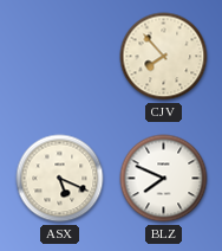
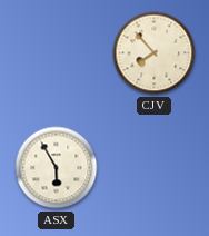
ASX: 5:19 -> 5:55
BLZ: 7:49 -> none
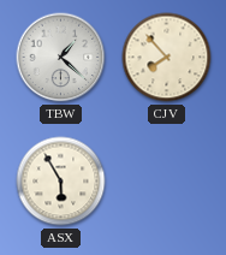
TBW: none -> 1:22
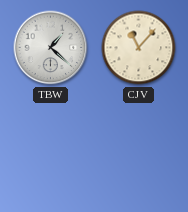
CJV: 7:53 -> 11:07
ASX: 5:55 -> none
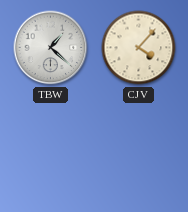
CJV: 11:07 -> 4:07
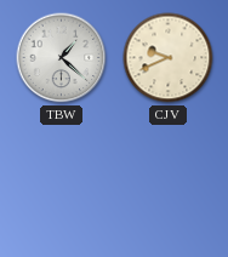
CJV: 4:07 -> 9:41
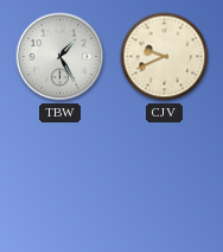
TBW: 1:22 -> 1:25
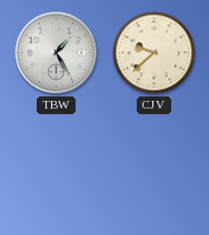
CJV: 9:41 -> 9:38
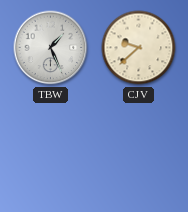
TBW: 1:25 -> 1:26
